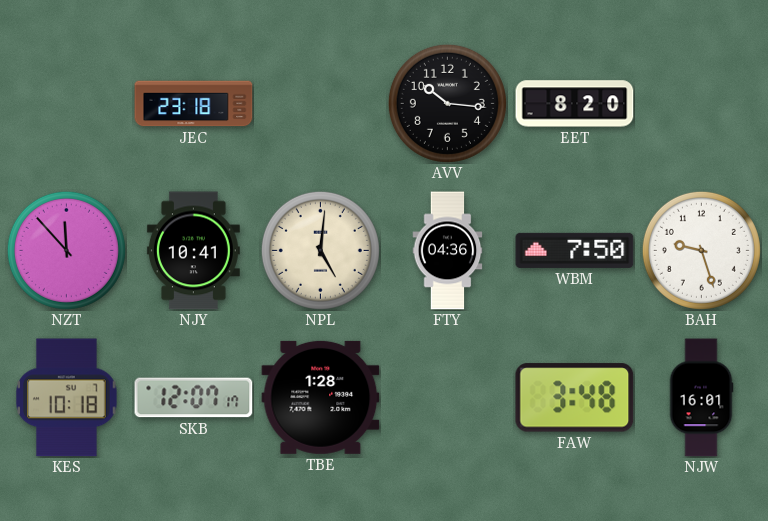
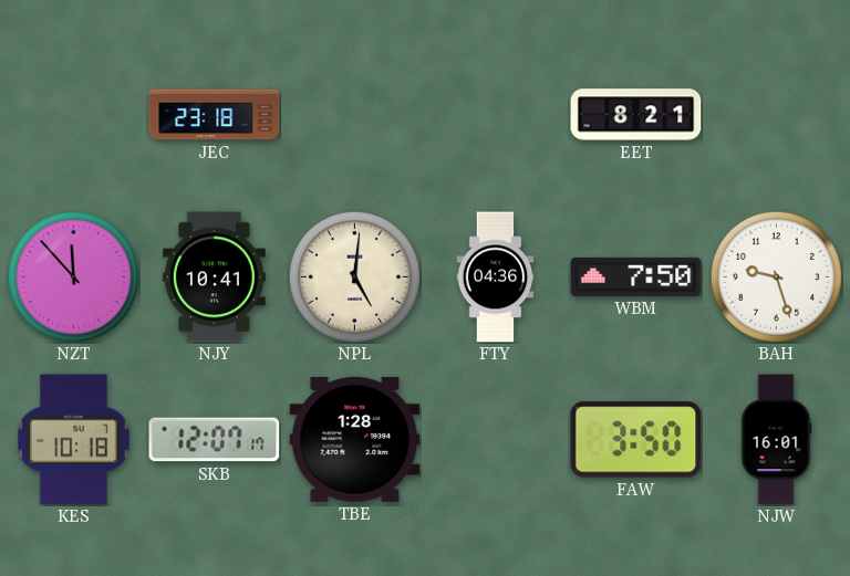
AVV: 10:16 -> none
EET: 8:20 -> 8:21
FAW: 3:48 -> 3:50
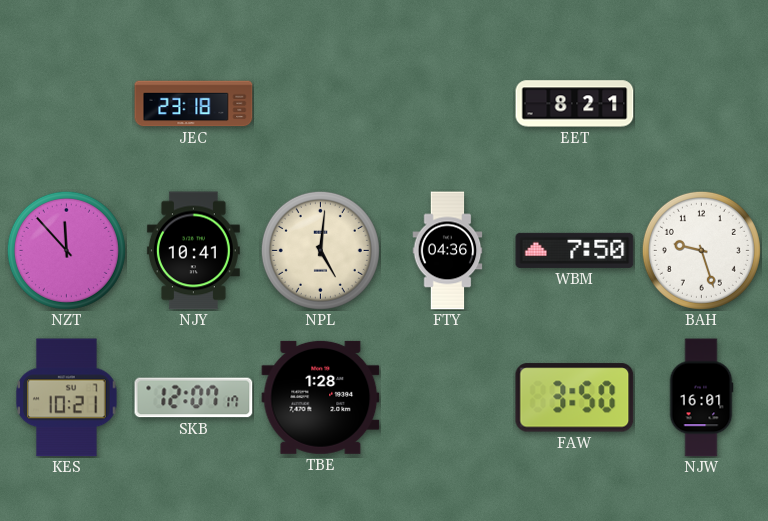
KES: 10:18 -> 10:21
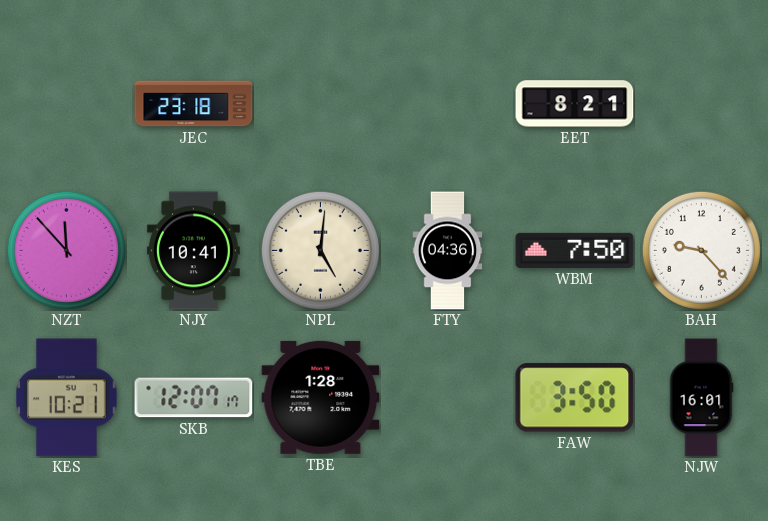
BAH: 9:27 -> 9:23
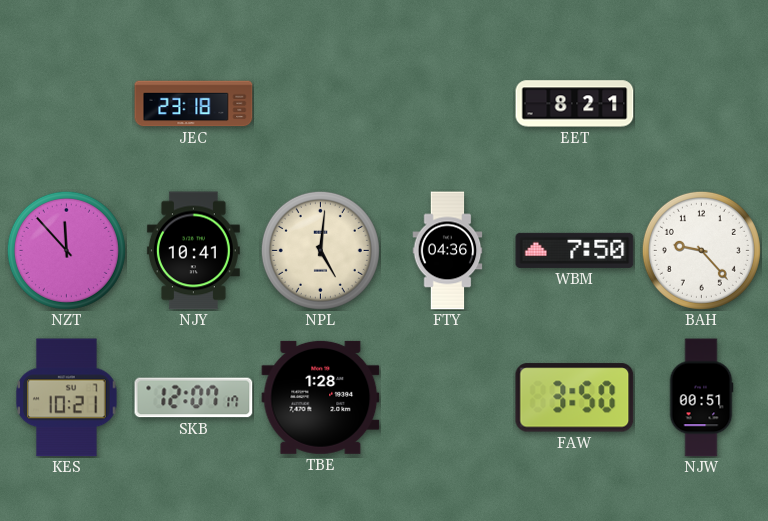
NJW: 16:01 -> 00:51
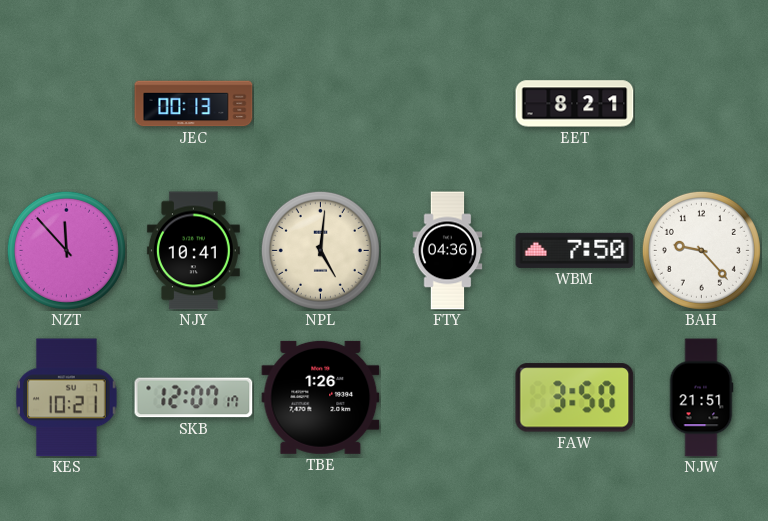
JEC: 23:18 -> 00:13
TBE: 1:28 -> 1:26
NJW: 00:51 -> 21:51
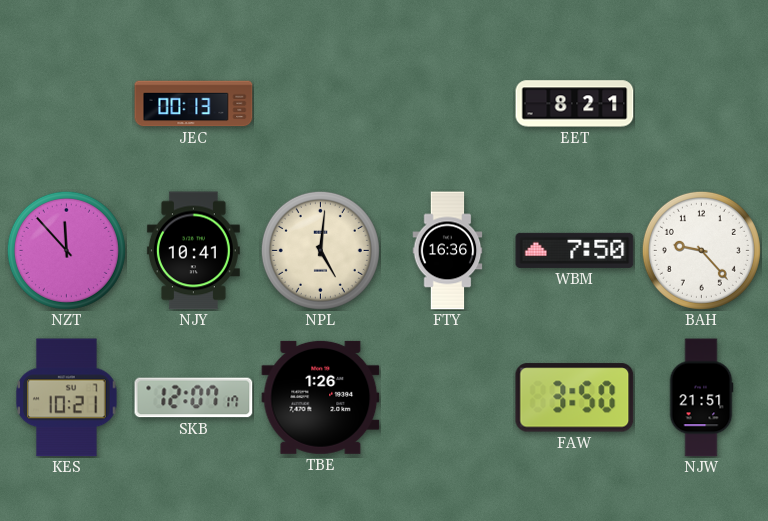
FTY: 04:36 -> 16:36
